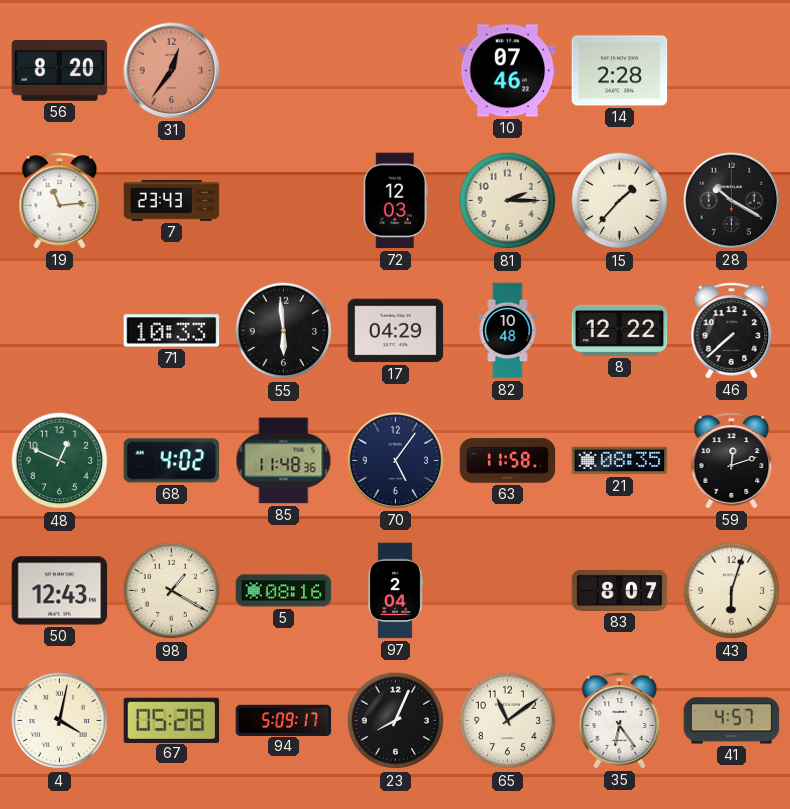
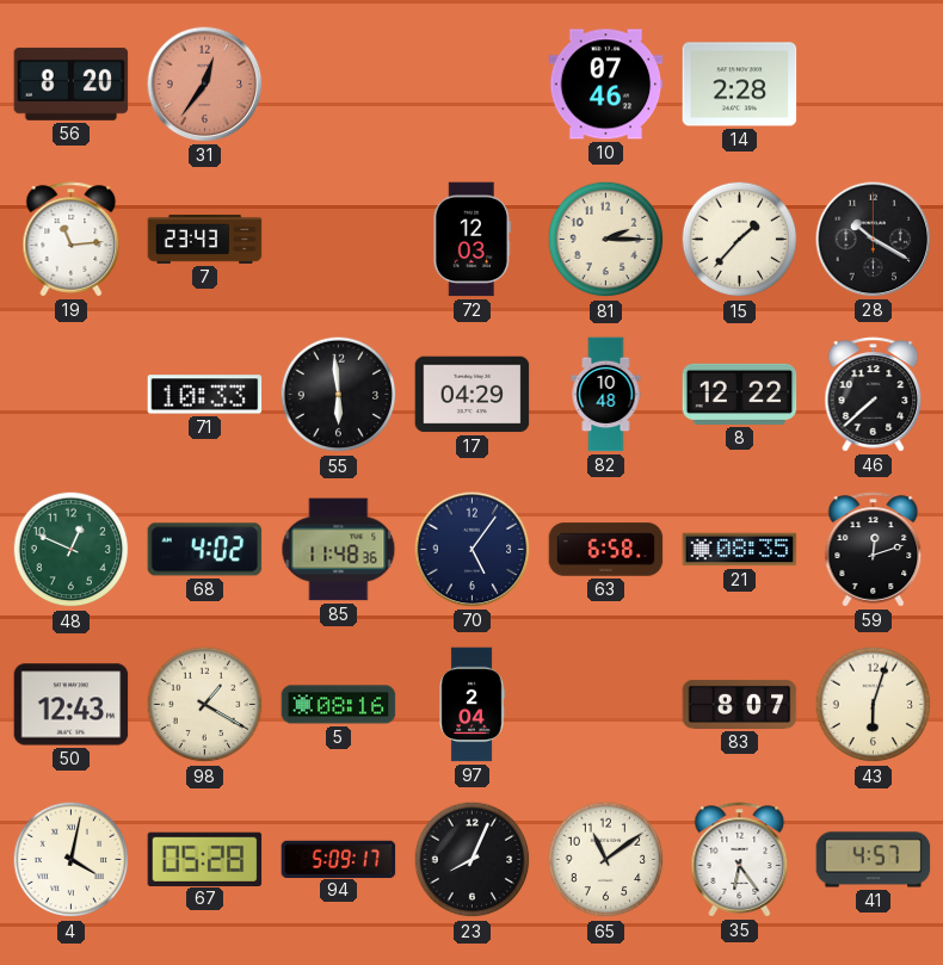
63: 11:58 -> 6:58
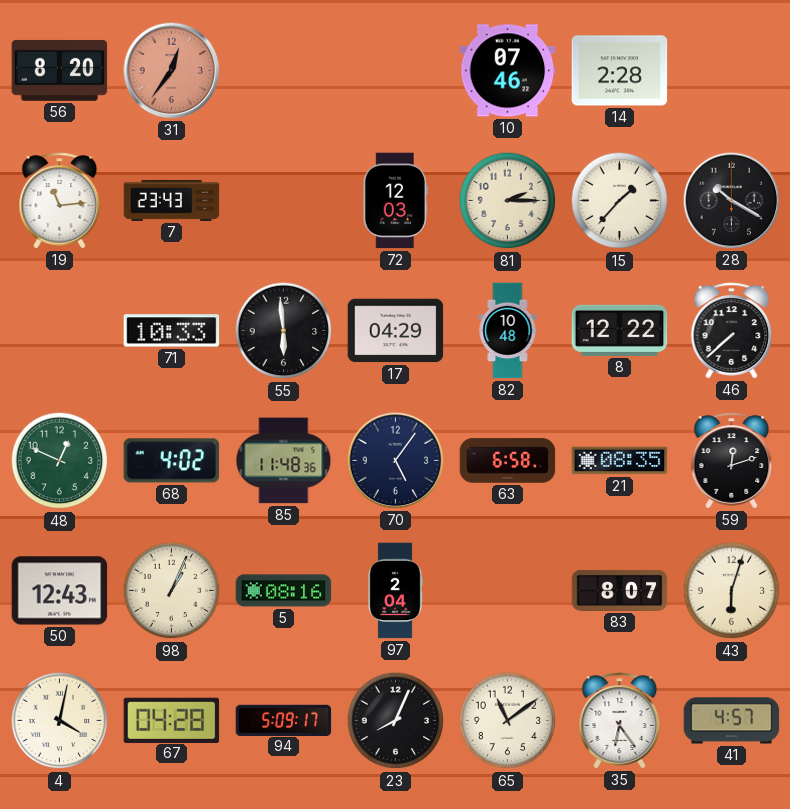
98: 1:20 -> 1:04
67: 05:28 -> 04:28
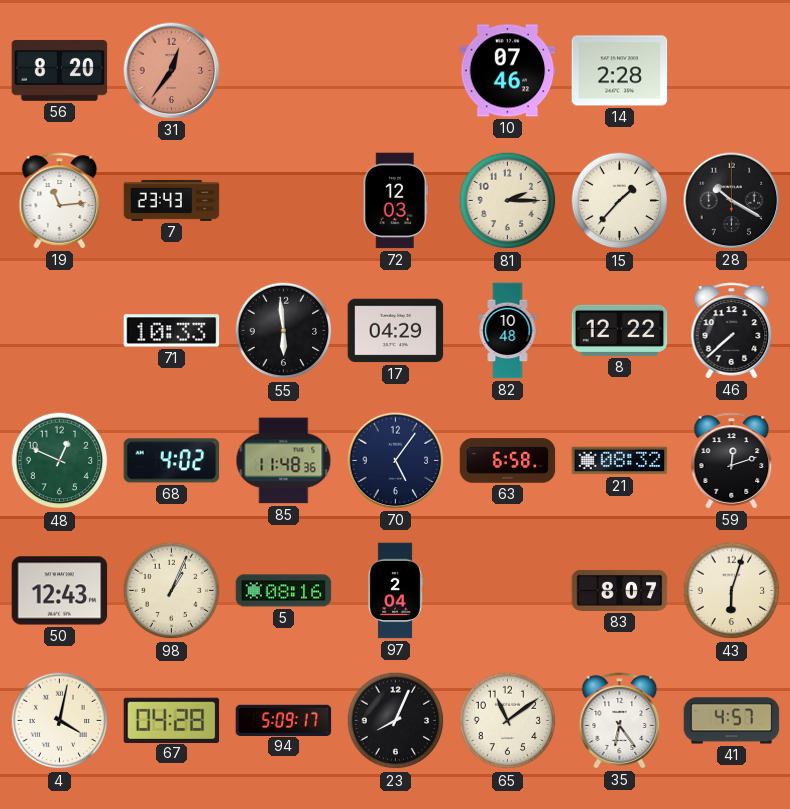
21: 08:35 -> 08:32
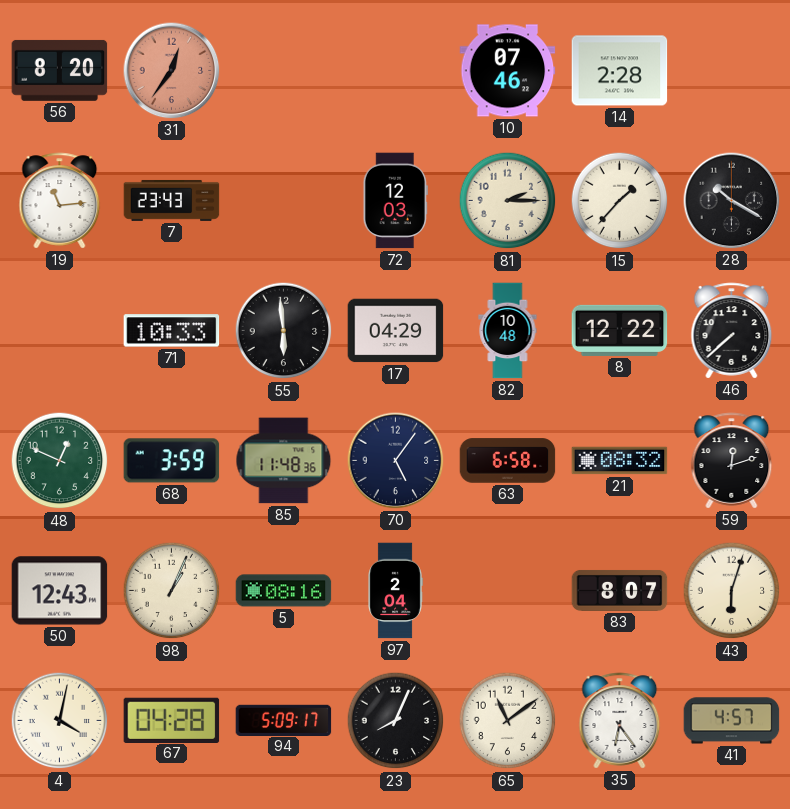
68: 4:02 -> 3:59
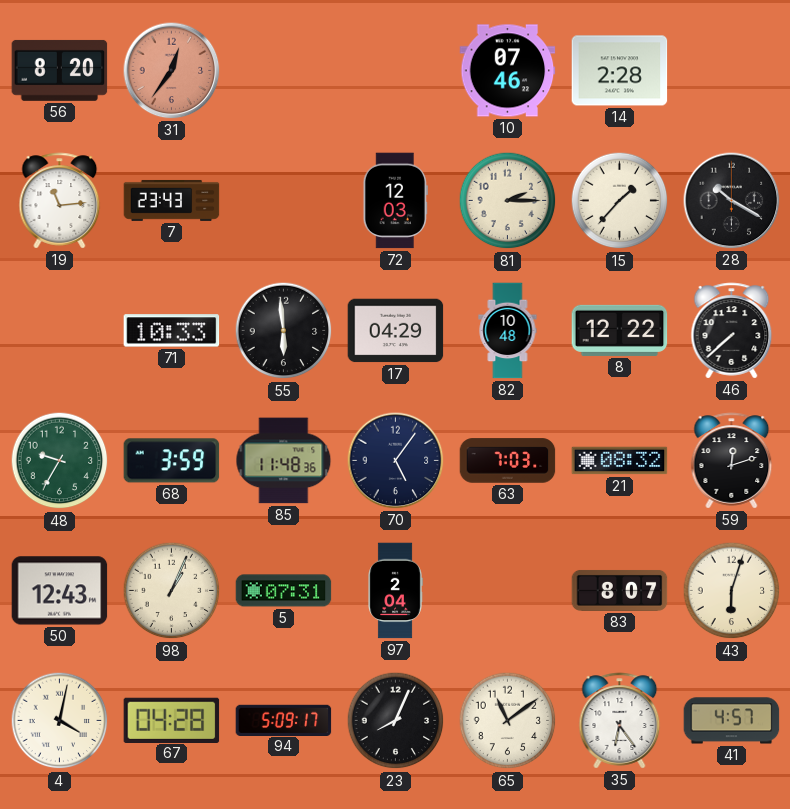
48: 12:49 -> 9:35
63: 6:58 -> 7:03
5: 08:16 -> 07:31
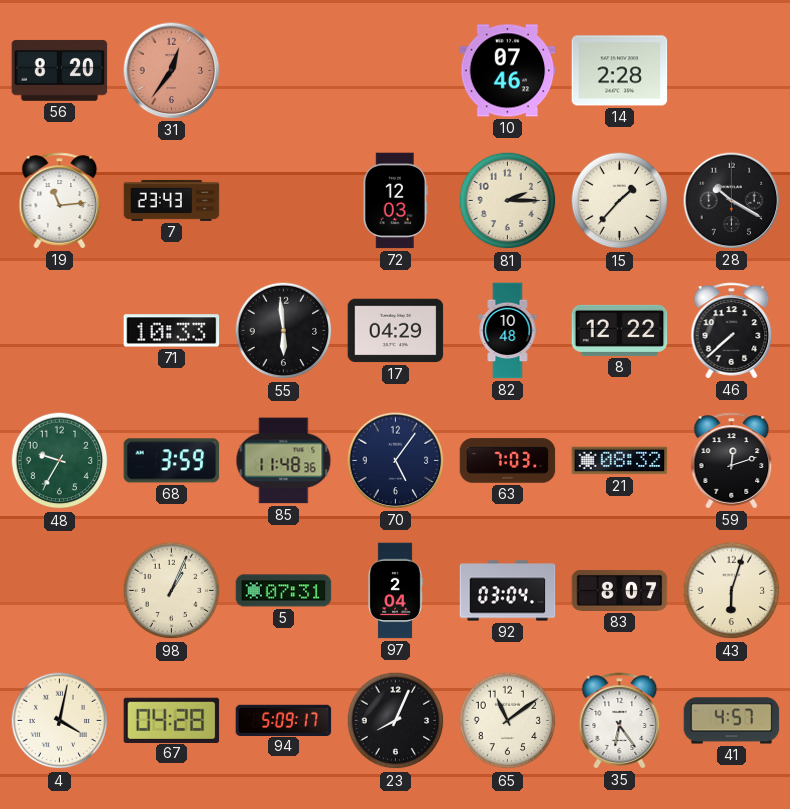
50: 12:43 -> none
92: none -> 03:04
